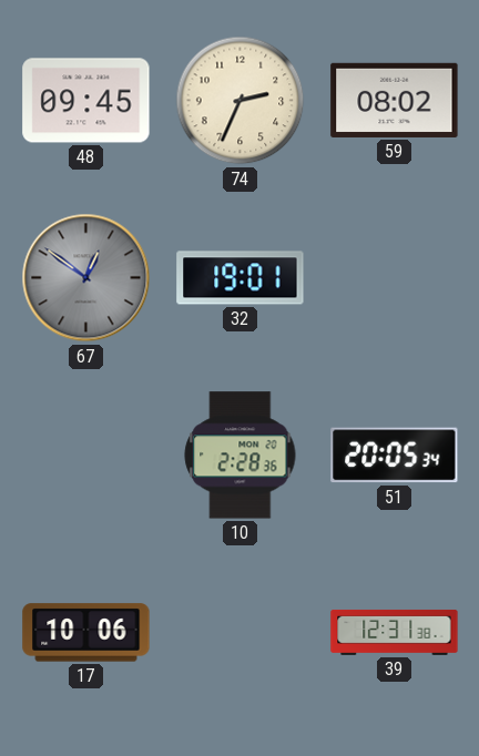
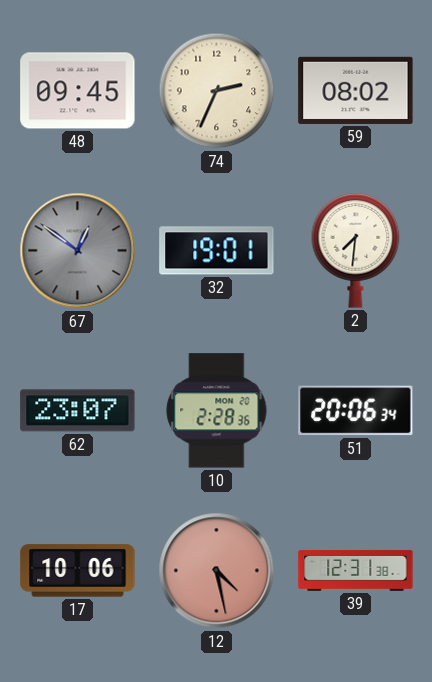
2: none -> 7:31
62: none -> 23:07
51: 20:05 -> 20:06
12: none -> 4:28
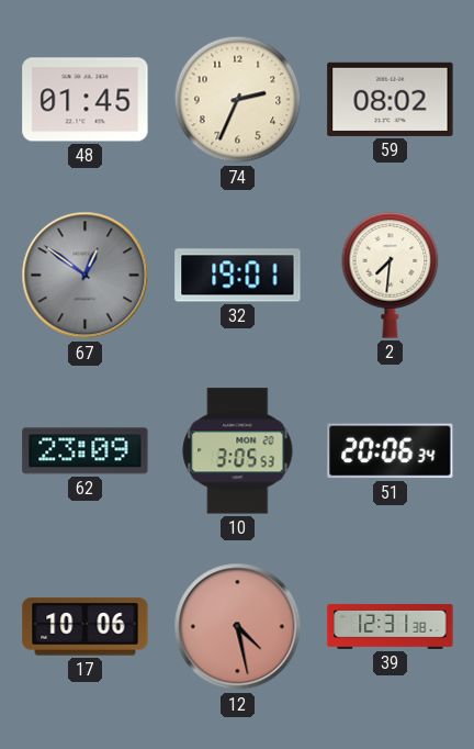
48: 09:45 -> 01:45
62: 23:07 -> 23:09
10: 2:28 -> 3:05
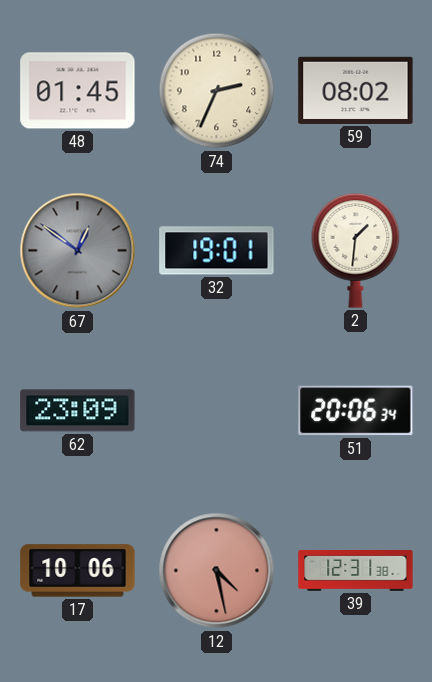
2: 7:31 -> 1:31
10: 3:05 -> none
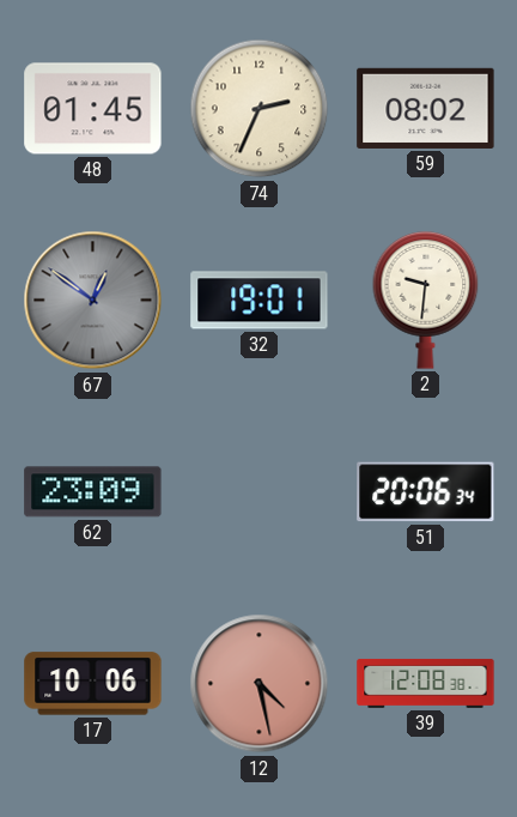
2: 1:31 -> 9:31
39: 12:31 -> 12:08
